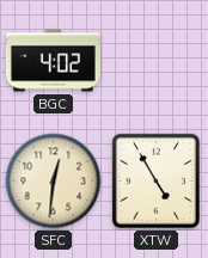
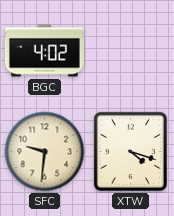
SFC: 12:31 -> 9:31
XTW: 4:55 -> 4:18
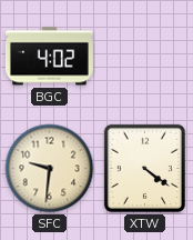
XTW: 4:18 -> 4:21
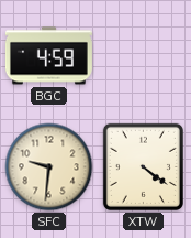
BGC: 4:02 -> 4:59
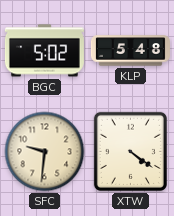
BGC: 4:59 -> 5:02
KLP: none -> 5:48
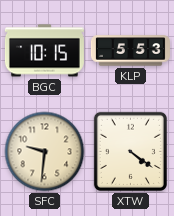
BGC: 5:02 -> 10:15
KLP: 5:48 -> 5:53
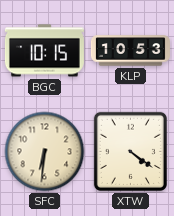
KLP: 5:53 -> 10:53
SFC: 9:31 -> 6:31
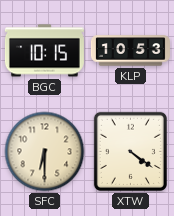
SFC: 6:31 -> 6:30
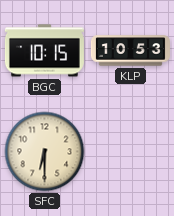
XTW: 4:21 -> none
